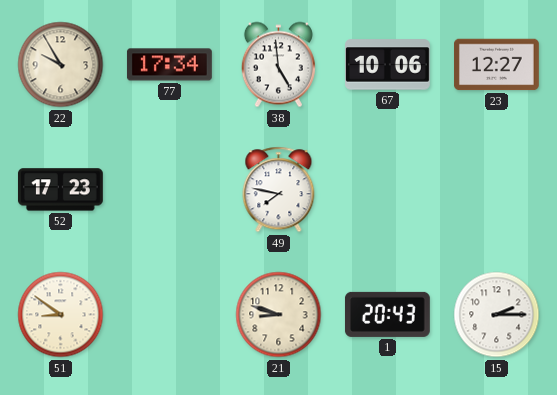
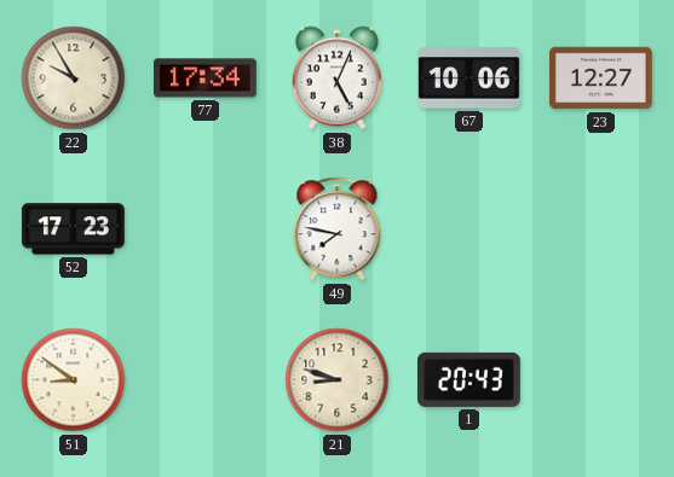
38: 4:59 -> 5:04
15: 2:15 -> none
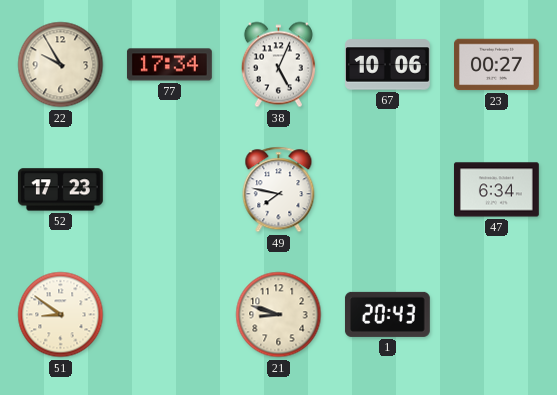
23: 12:27 -> 00:27
47: none -> 6:34
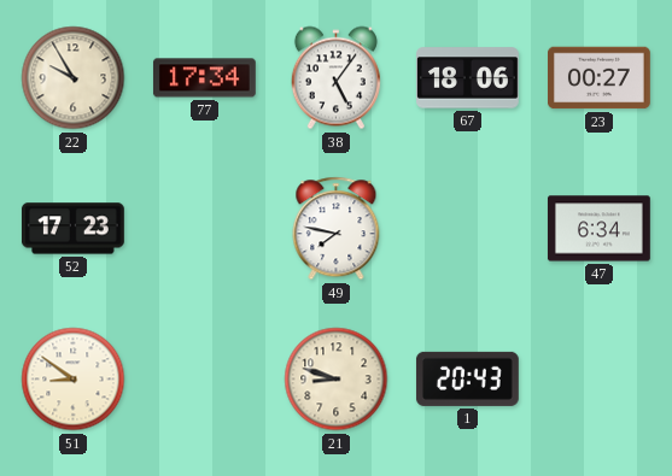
38: 5:04 -> 5:06
67: 10:06 -> 18:06
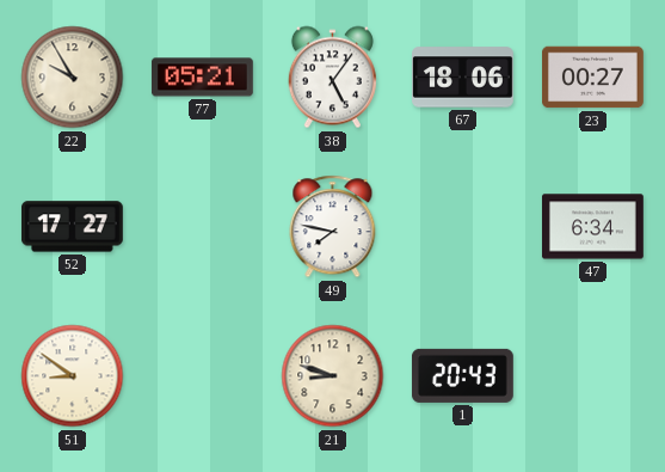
77: 17:34 -> 05:21
52: 17:23 -> 17:27
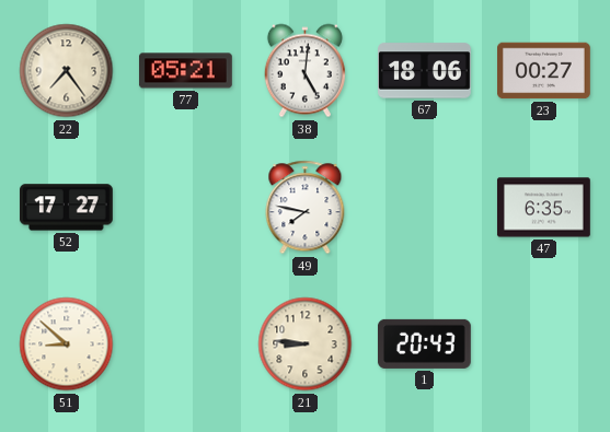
22: 9:55 -> 7:24
38: 5:06 -> 5:01
47: 6:34 -> 6:35
51: 8:51 -> 8:52
21: 8:48 -> 8:46
